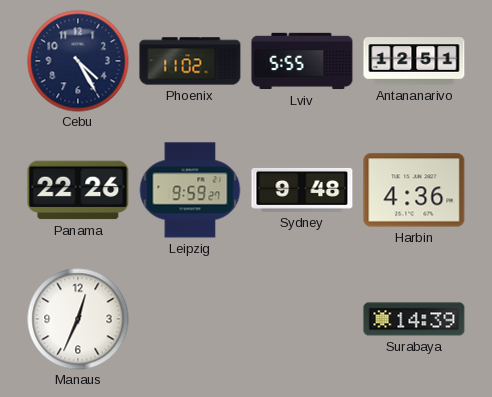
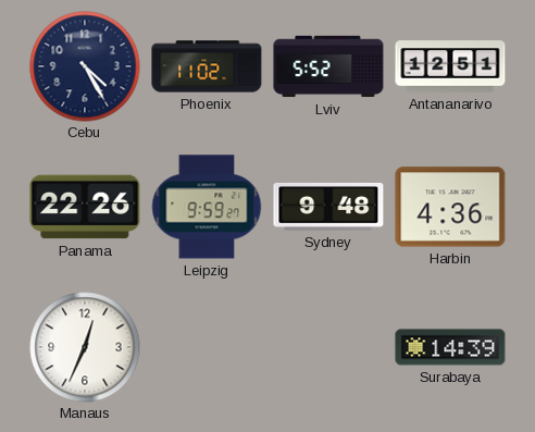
Lviv: 5:55 -> 5:52
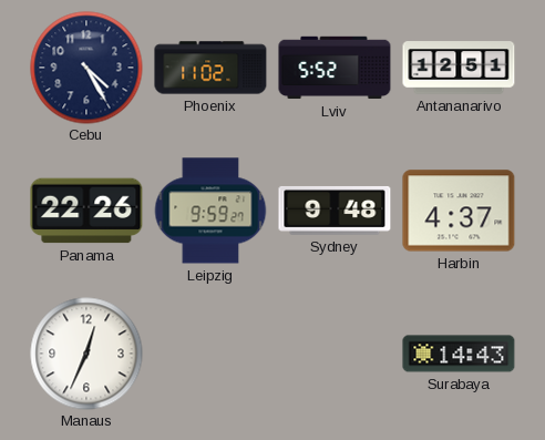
Harbin: 4:36 -> 4:37
Surabaya: 14:39 -> 14:43
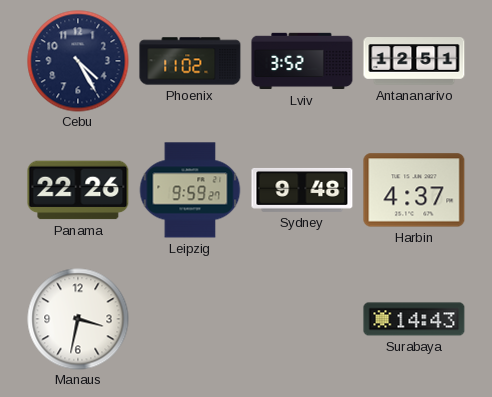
Lviv: 5:52 -> 3:52
Manaus: 12:34 -> 3:32
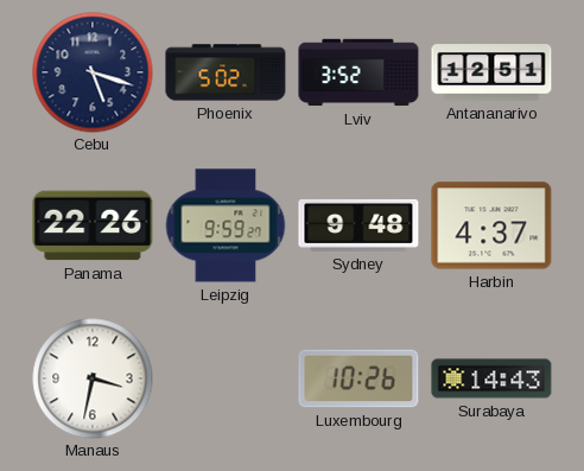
Cebu: 4:25 -> 5:18
Phoenix: 11:02 -> 5:02
Luxembourg: none -> 10:26
